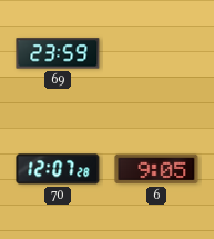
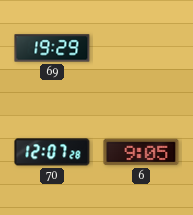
69: 23:59 -> 19:29
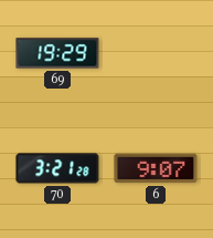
70: 12:07 -> 3:21
6: 9:05 -> 9:07
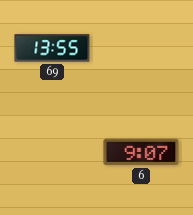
69: 19:29 -> 13:55
70: 3:21 -> none
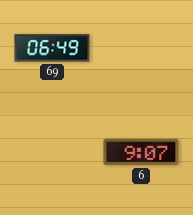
69: 13:55 -> 06:49
